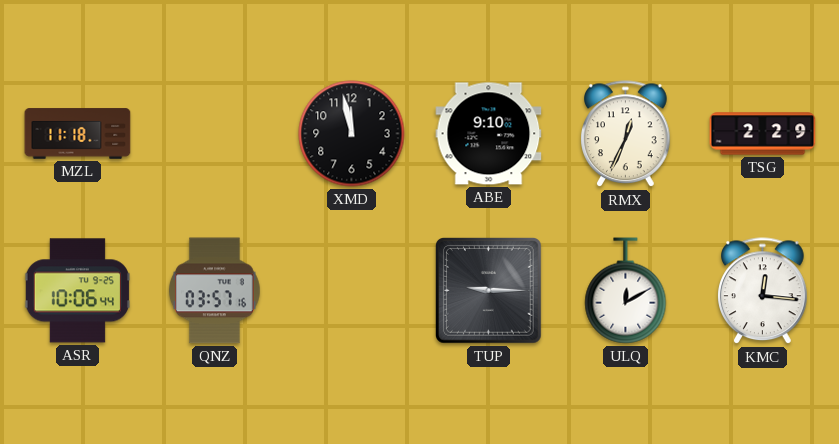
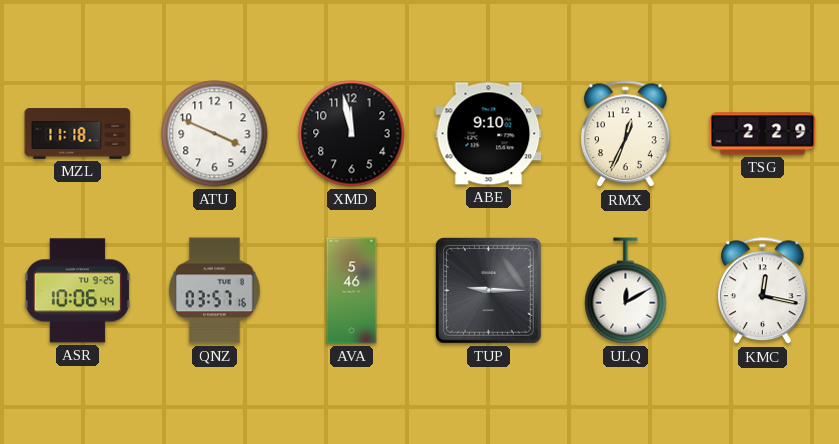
ATU: none -> 3:49
AVA: none -> 5:46
KMC: 12:16 -> 12:17
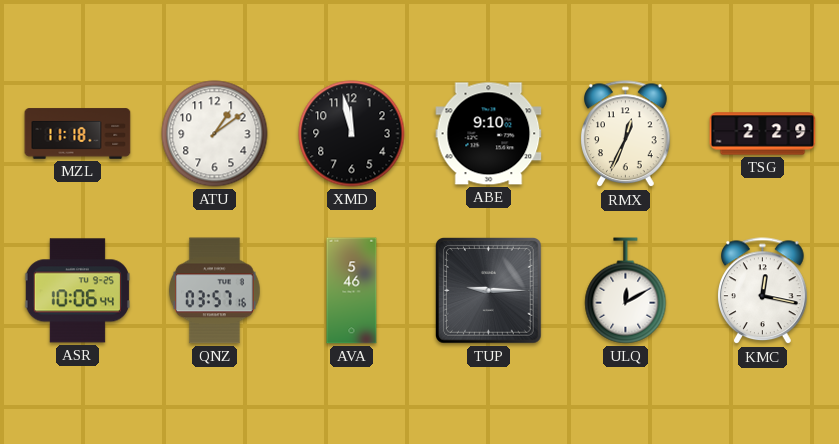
ATU: 3:49 -> 1:09
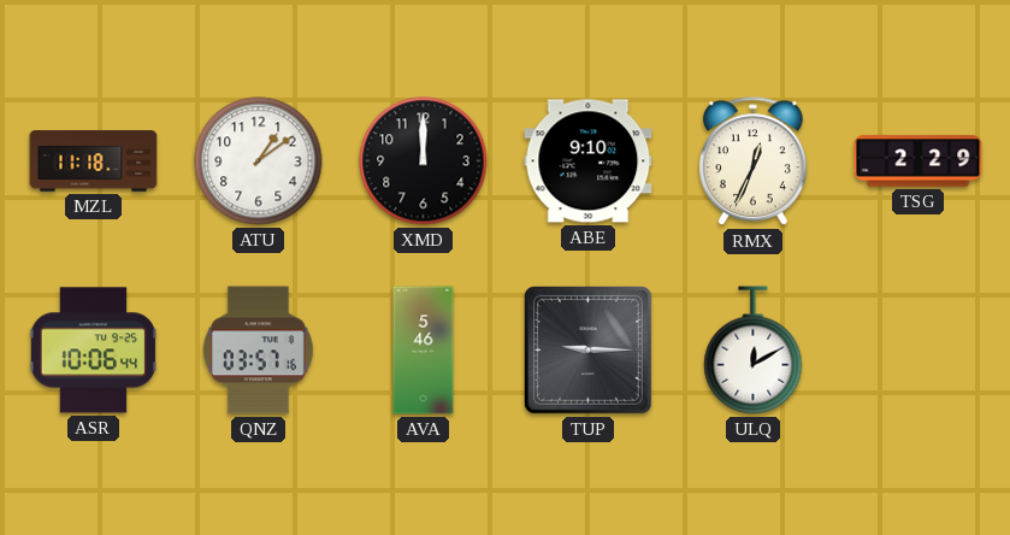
XMD: 11:58 -> 12:00
KMC: 12:17 -> none
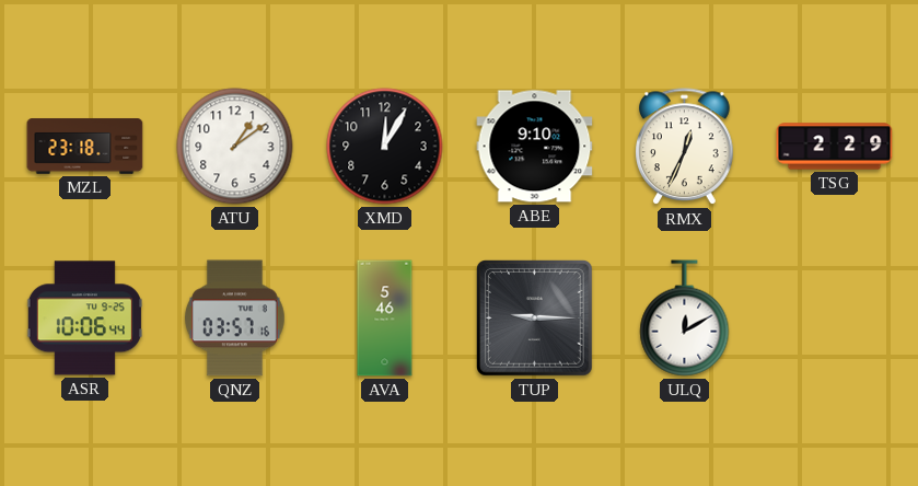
MZL: 11:18 -> 23:18
XMD: 12:00 -> 12:05
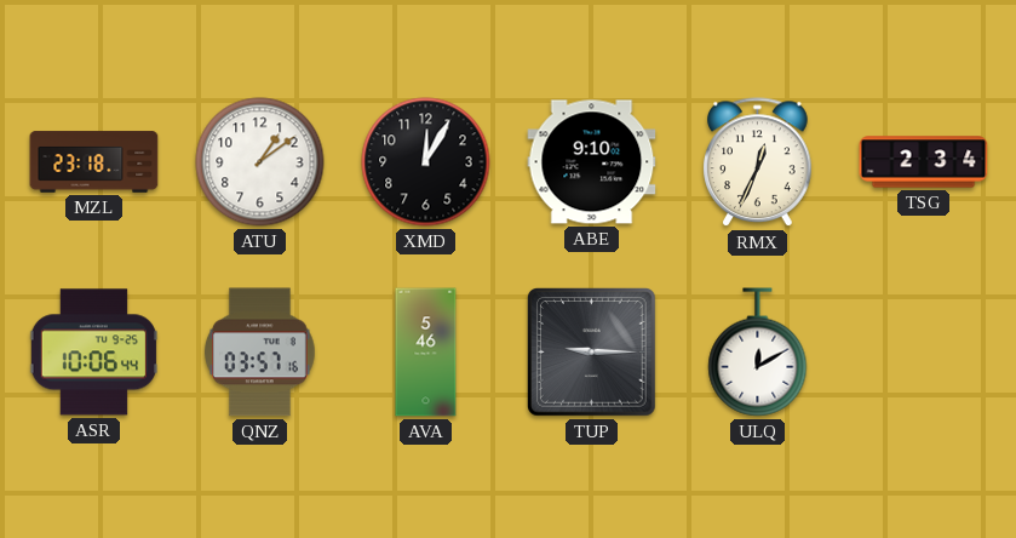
TSG: 2:29 -> 2:34
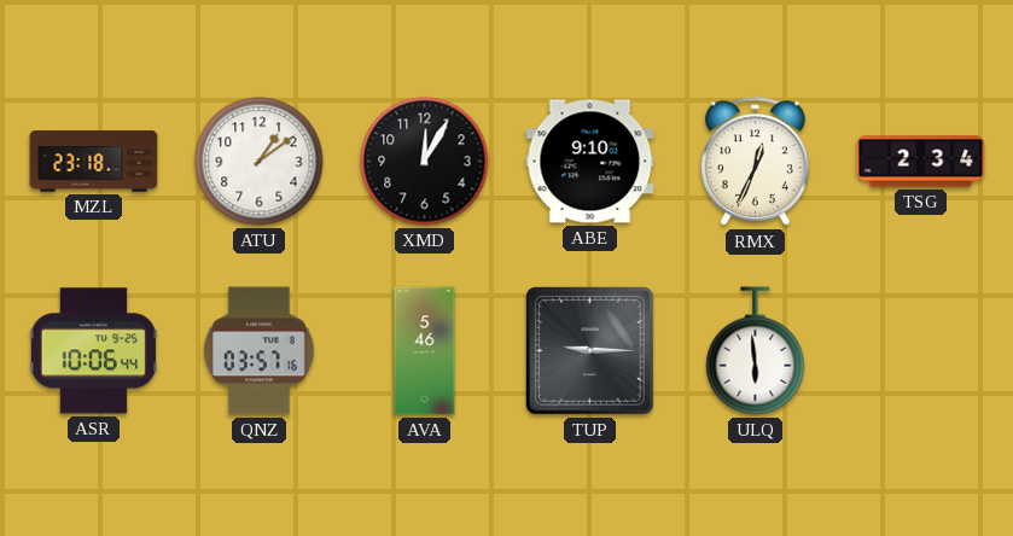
ULQ: 12:10 -> 5:59
